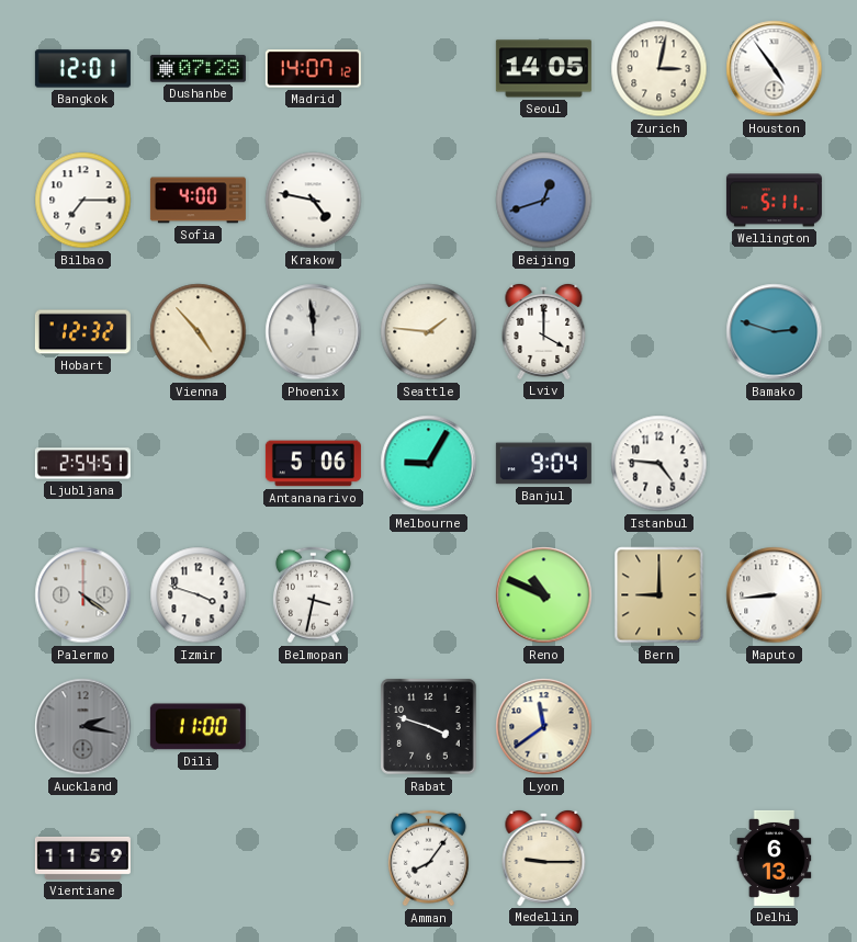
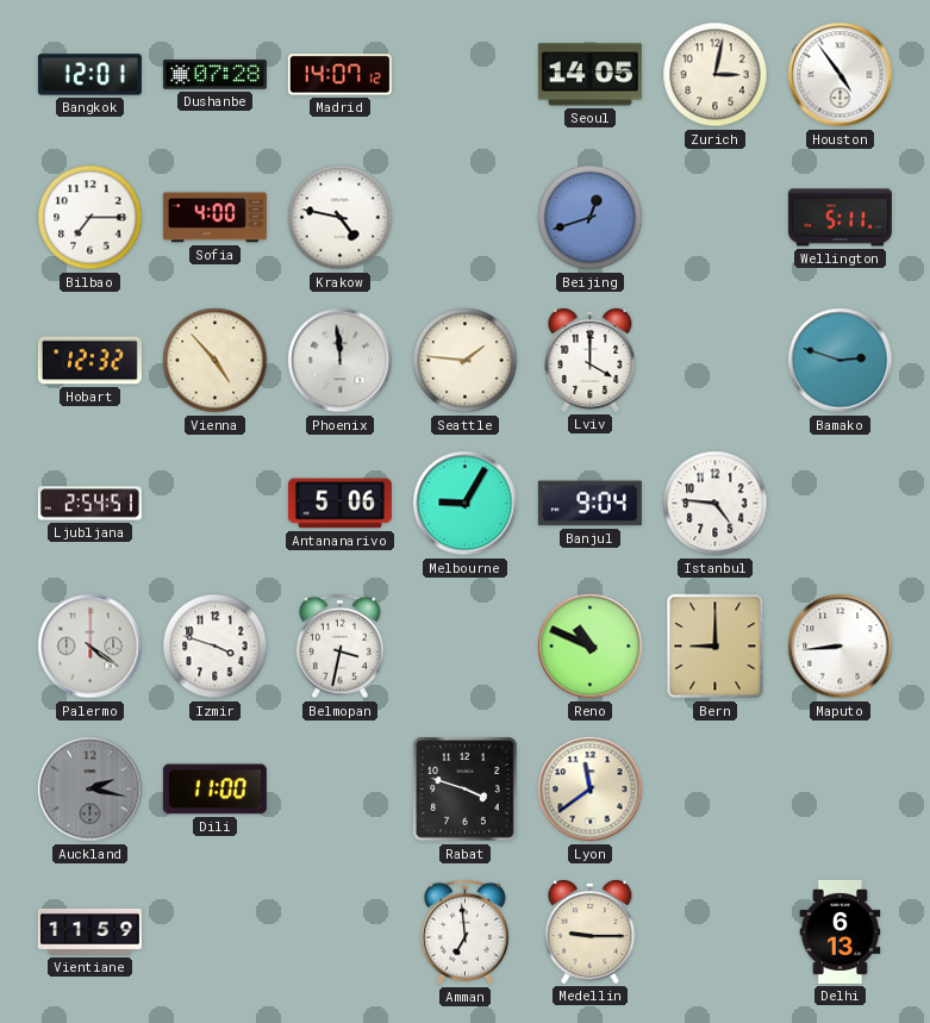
Amman: 8:06 -> 6:59
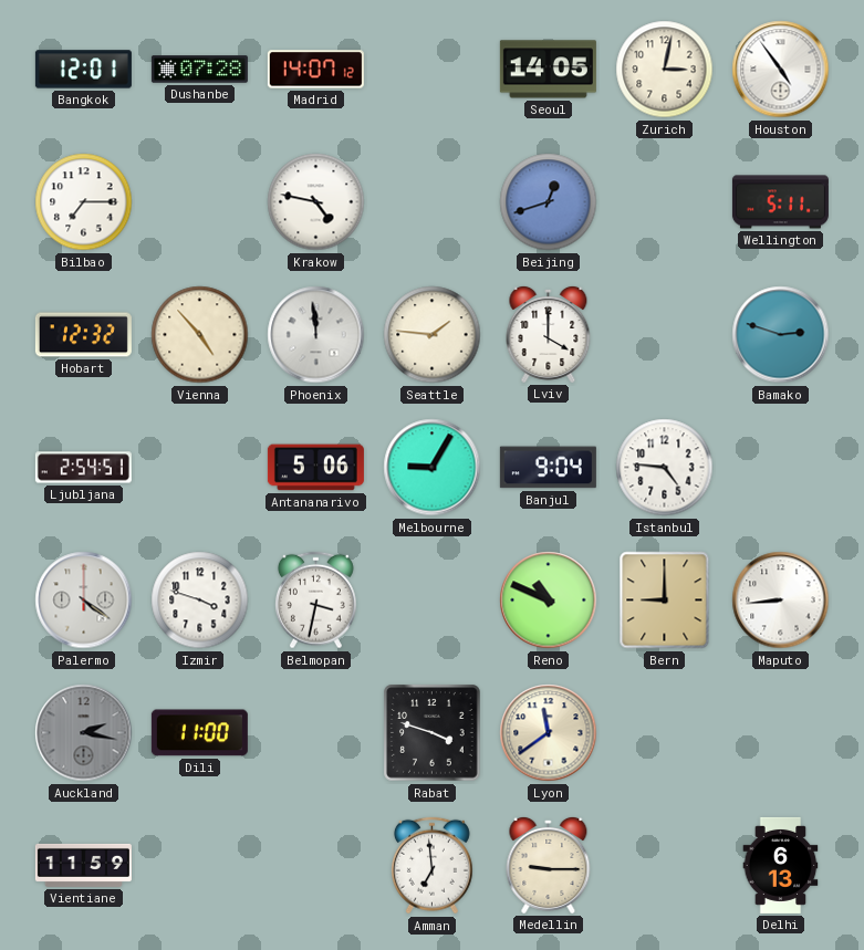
Sofia: 4:00 -> none
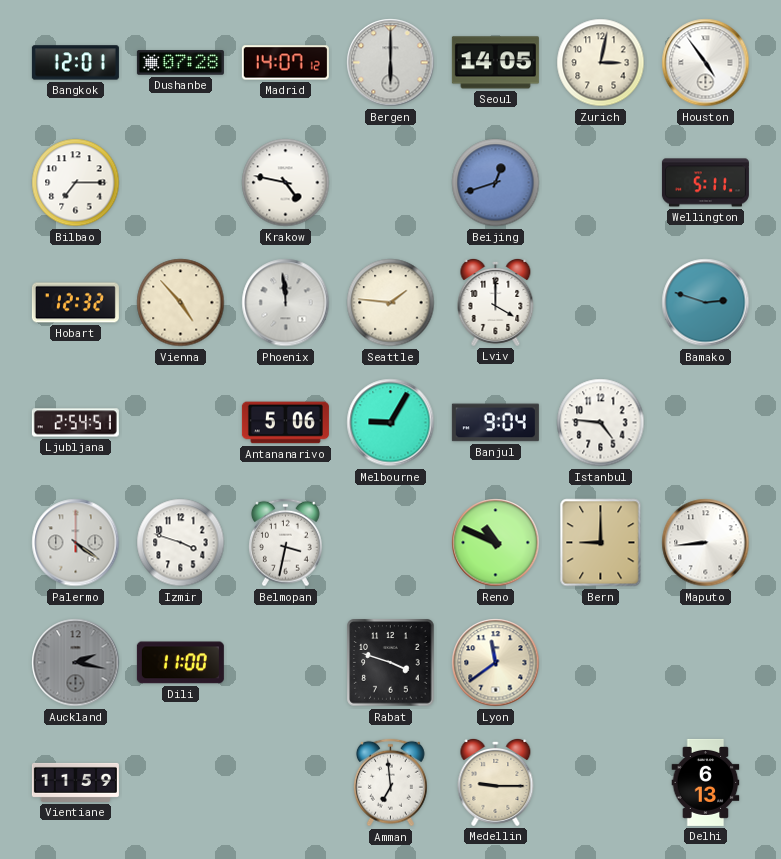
Bergen: none -> 6:00
